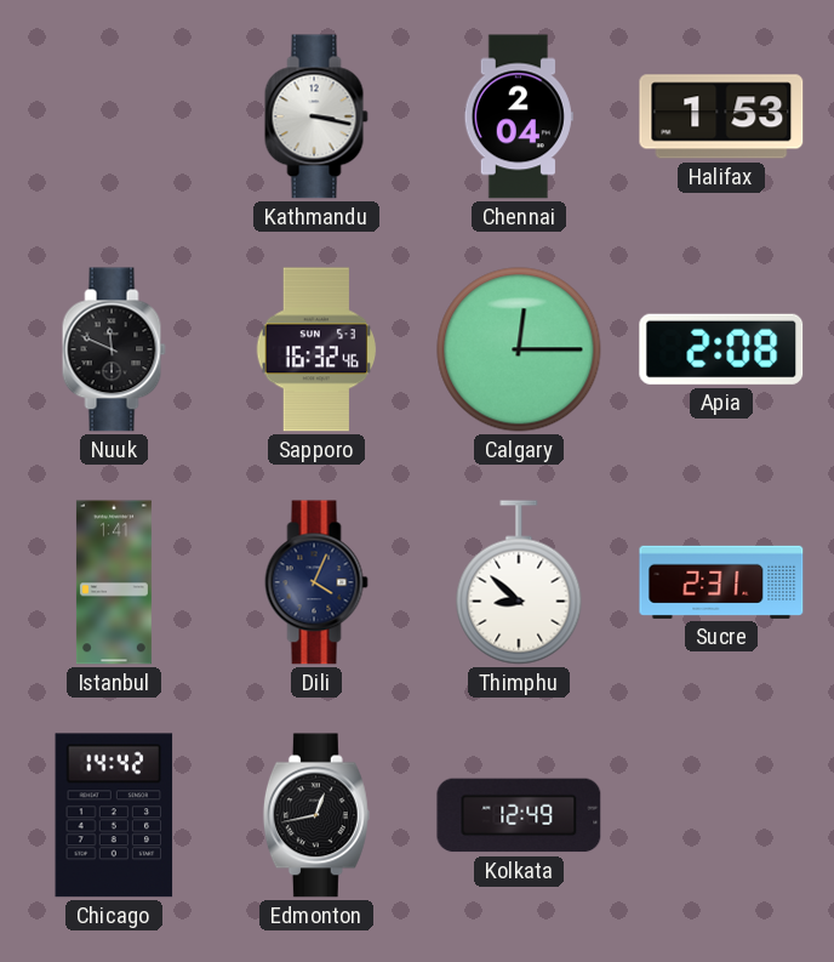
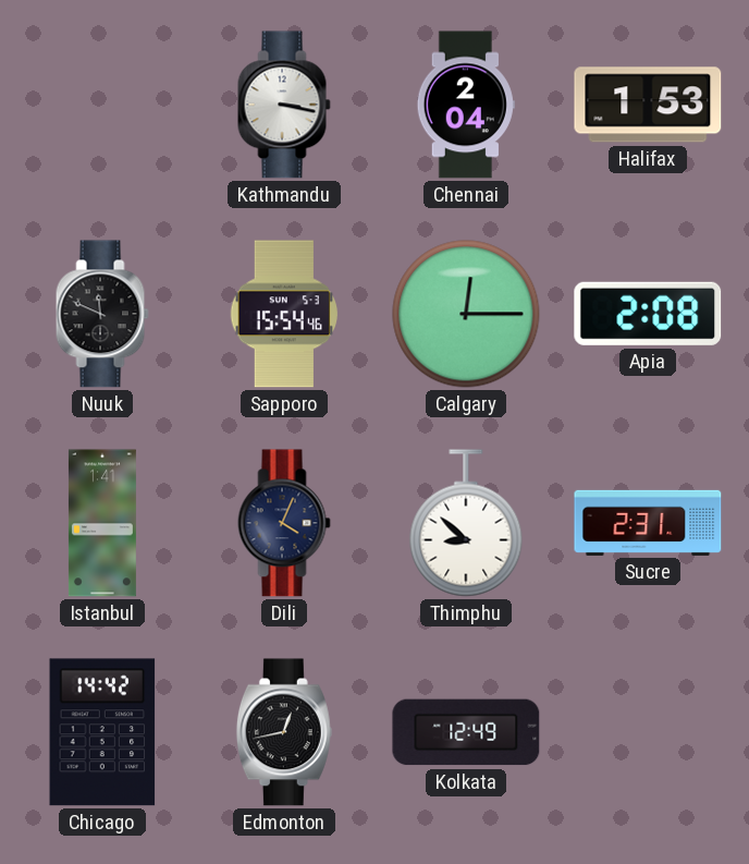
Sapporo: 16:32 -> 15:54
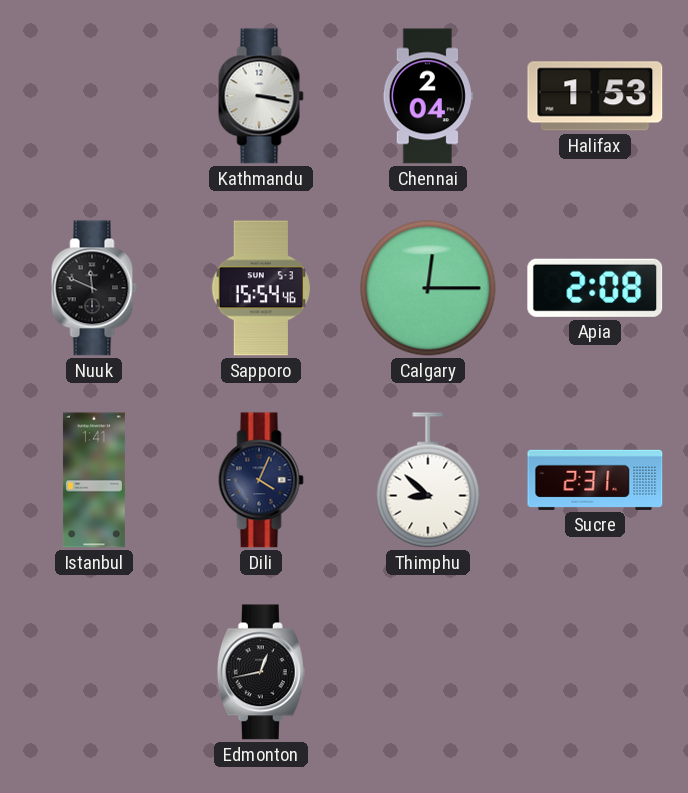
Chicago: 14:42 -> none
Kolkata: 12:49 -> none
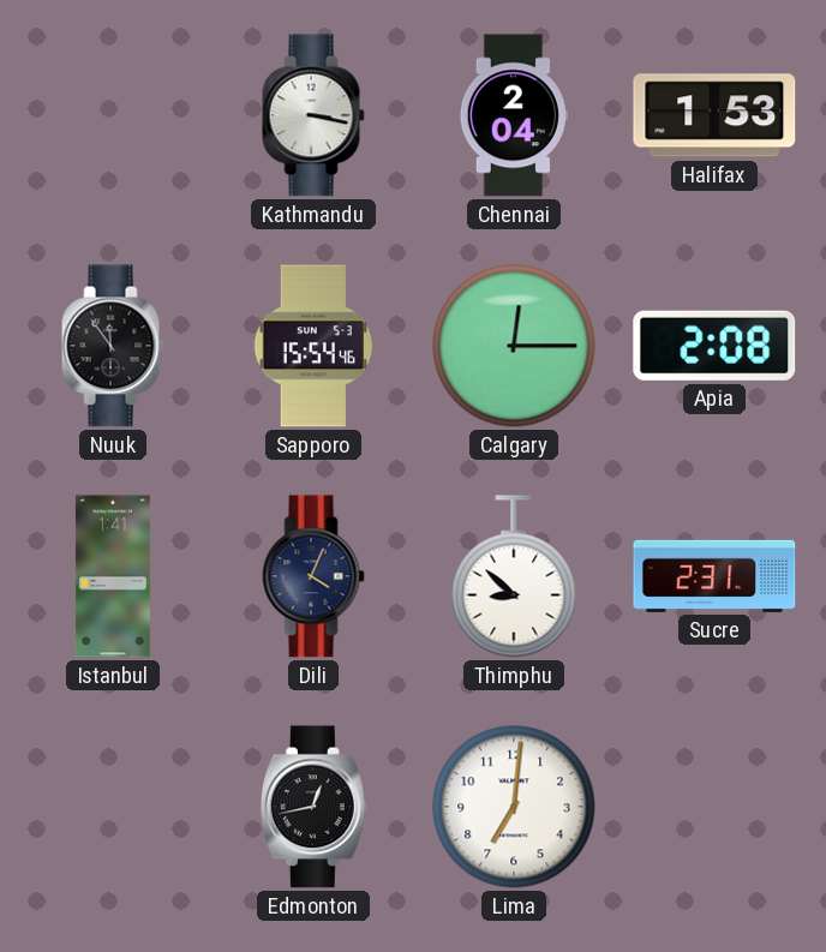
Nuuk: 11:49 -> 11:54
Lima: none -> 7:01
